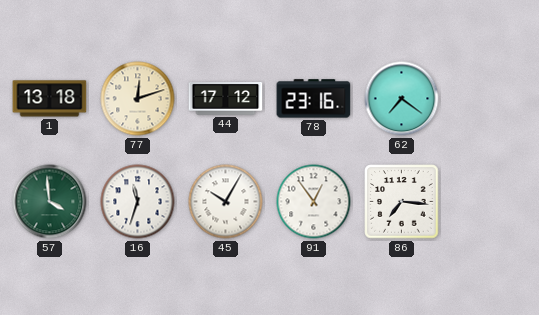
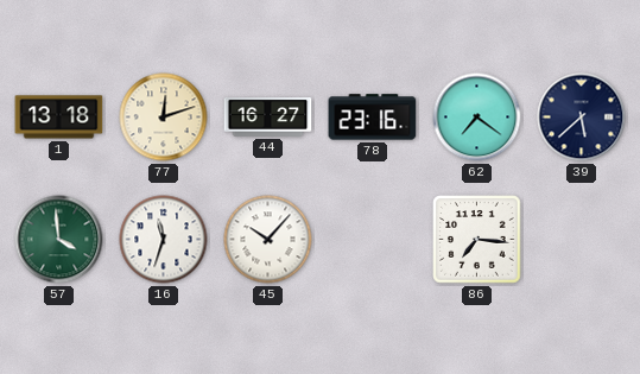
44: 17:12 -> 16:27
39: none -> 5:38
45: 10:05 -> 10:07
91: 12:54 -> none
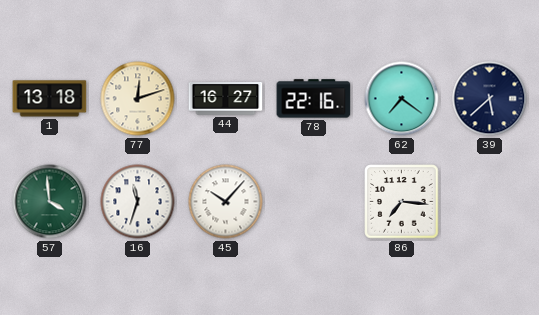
78: 23:16 -> 22:16
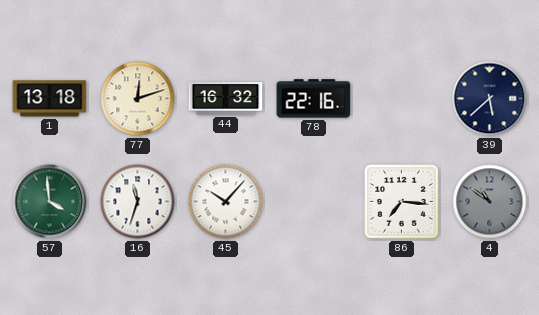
44: 16:27 -> 16:32
62: 7:21 -> none
4: none -> 10:51
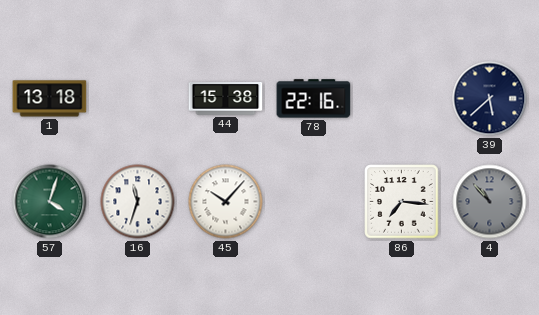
77: 12:12 -> none
44: 16:32 -> 15:38
57: 3:59 -> 4:03
4: 10:51 -> 10:53
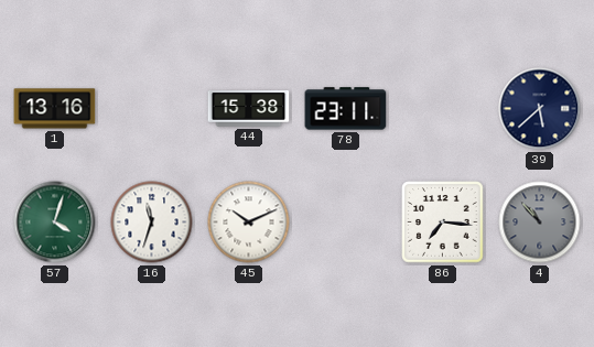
1: 13:18 -> 13:16
78: 22:16 -> 23:11
45: 10:07 -> 10:11
